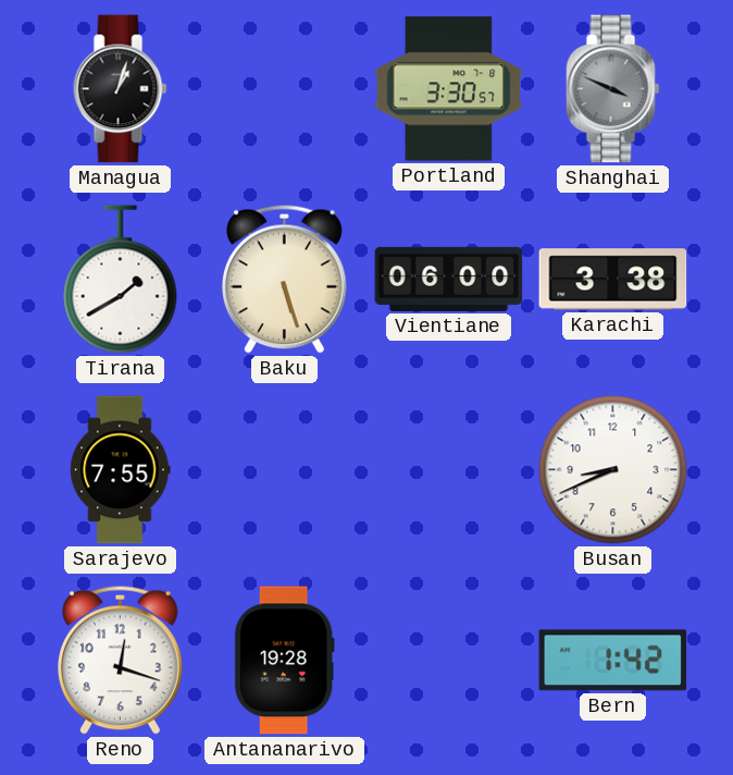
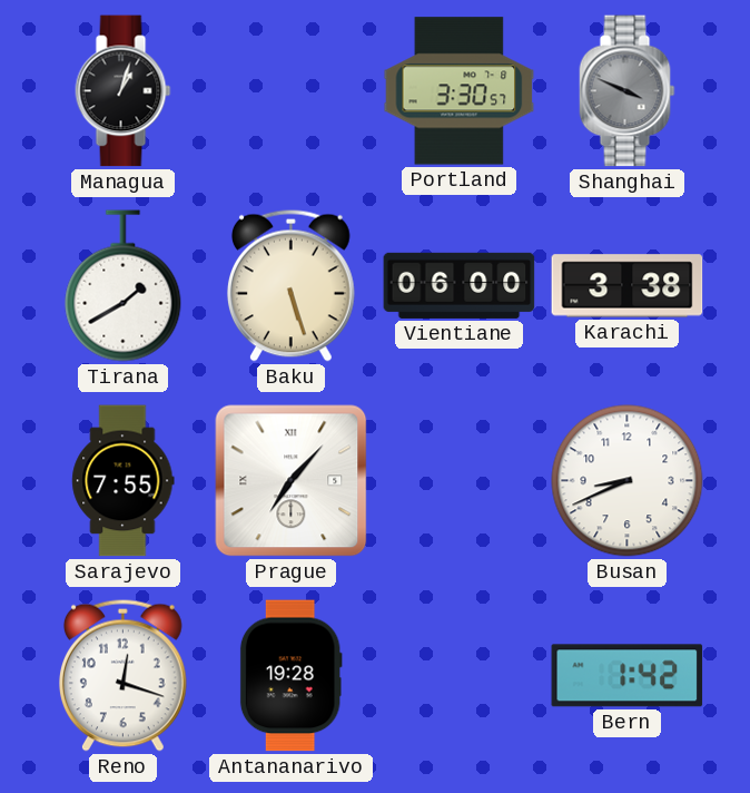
Prague: none -> 7:07
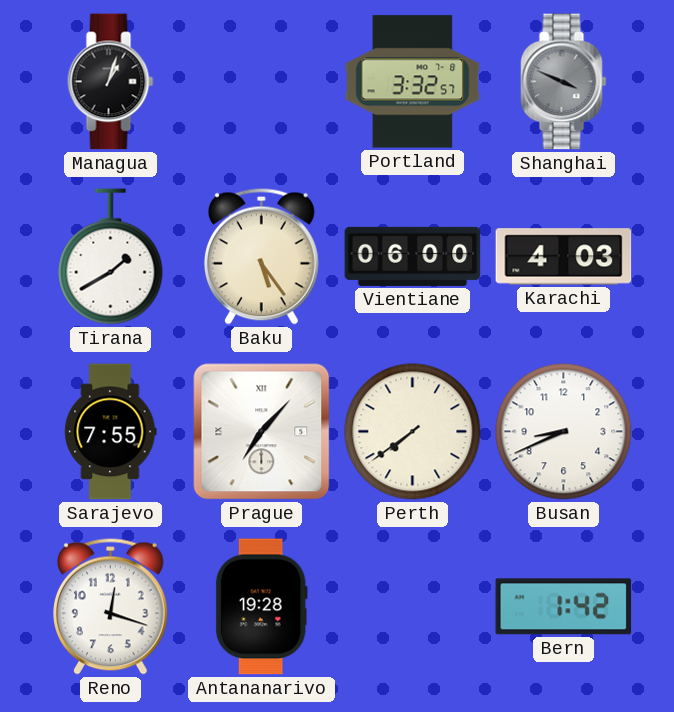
Portland: 3:30 -> 3:32
Baku: 5:27 -> 5:24
Karachi: 3:38 -> 4:03
Perth: none -> 7:39
